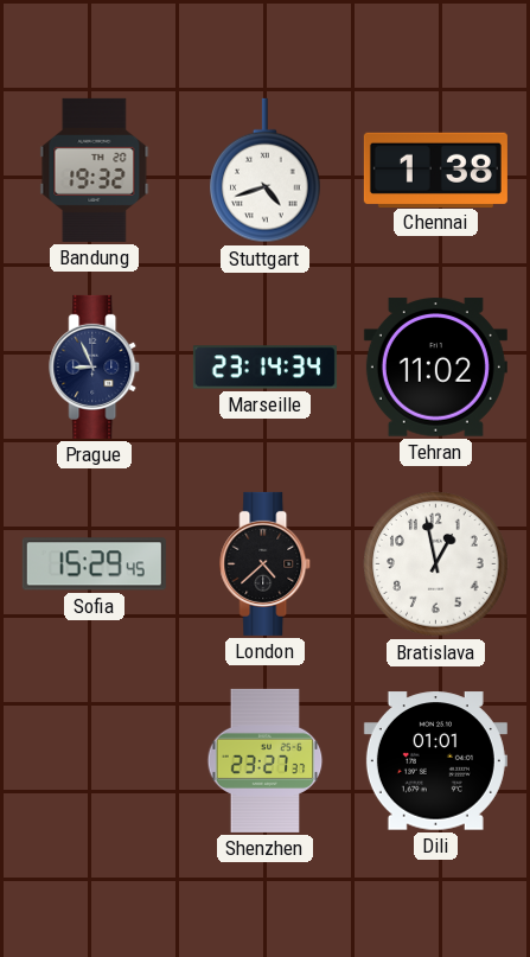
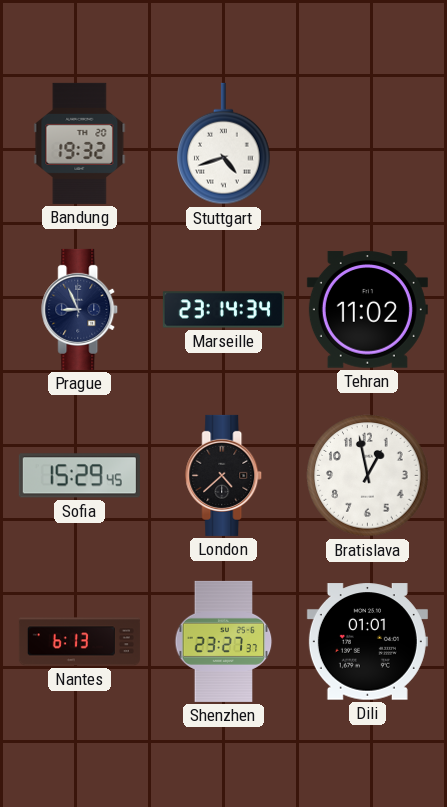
Chennai: 1:38 -> none
Nantes: none -> 6:13
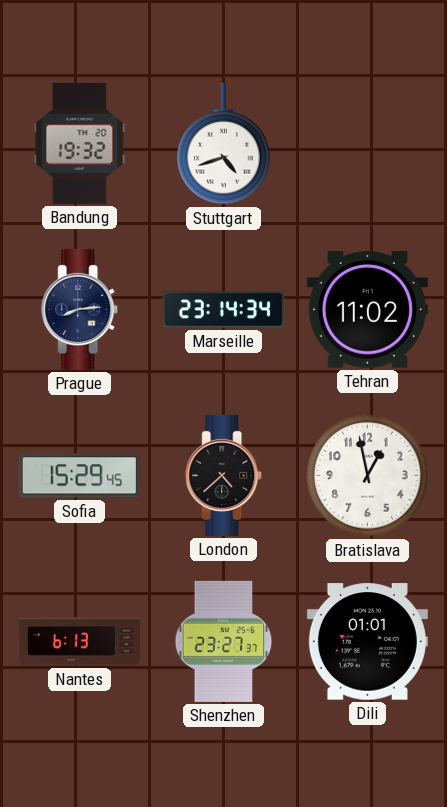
Prague: 8:56 -> 8:14
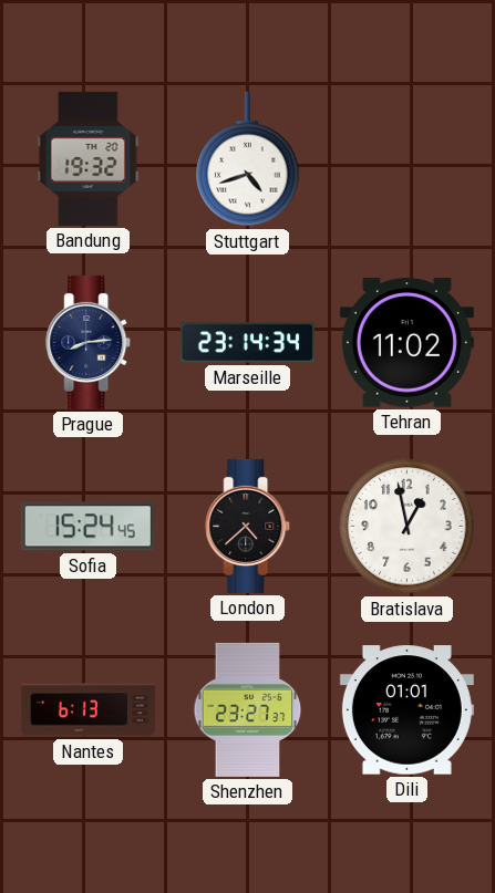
Sofia: 15:29 -> 15:24
